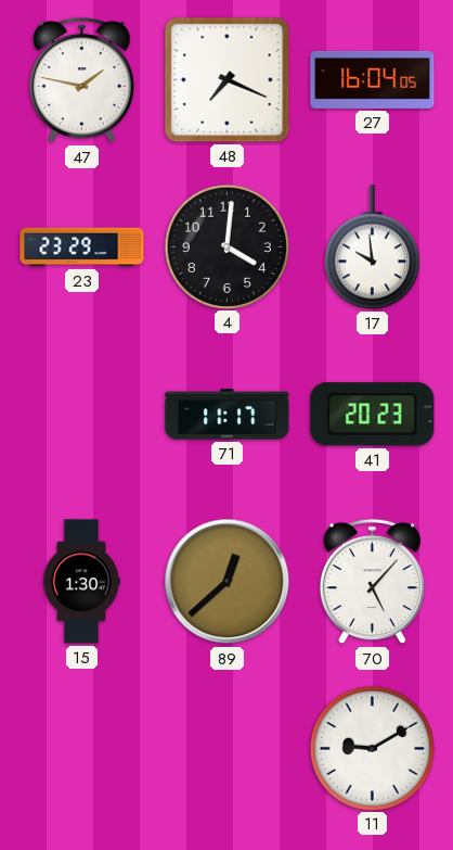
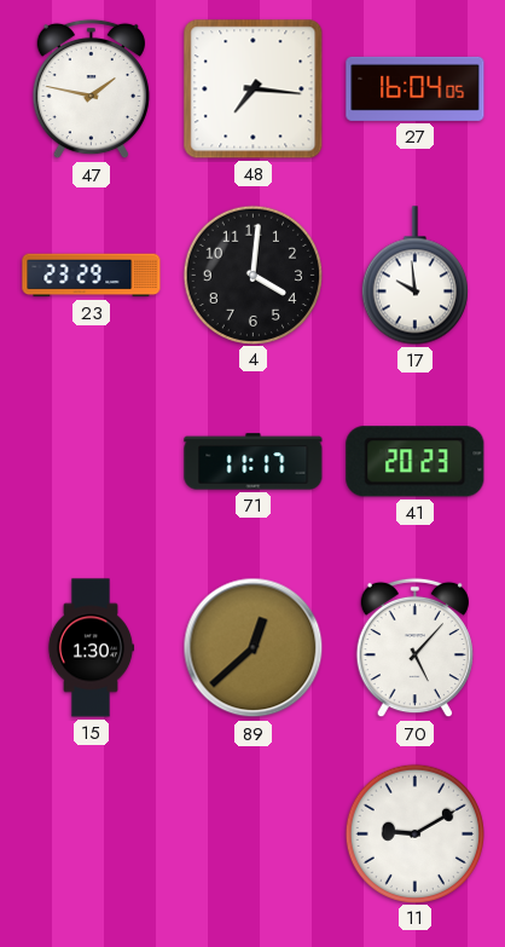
48: 7:19 -> 7:16
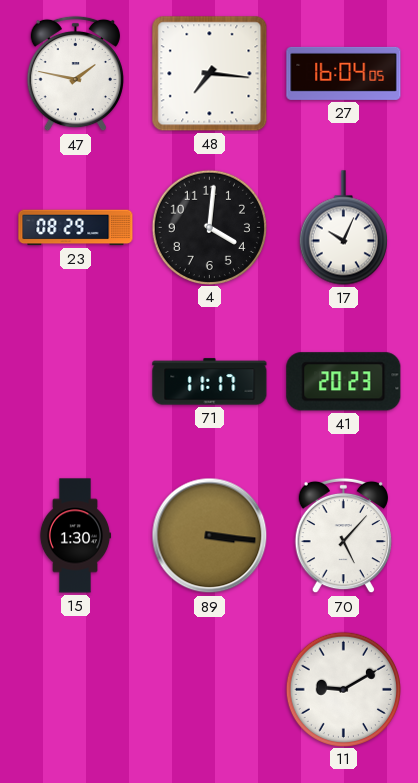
23: 23:29 -> 08:29
17: 9:59 -> 10:04
89: 12:38 -> 3:16
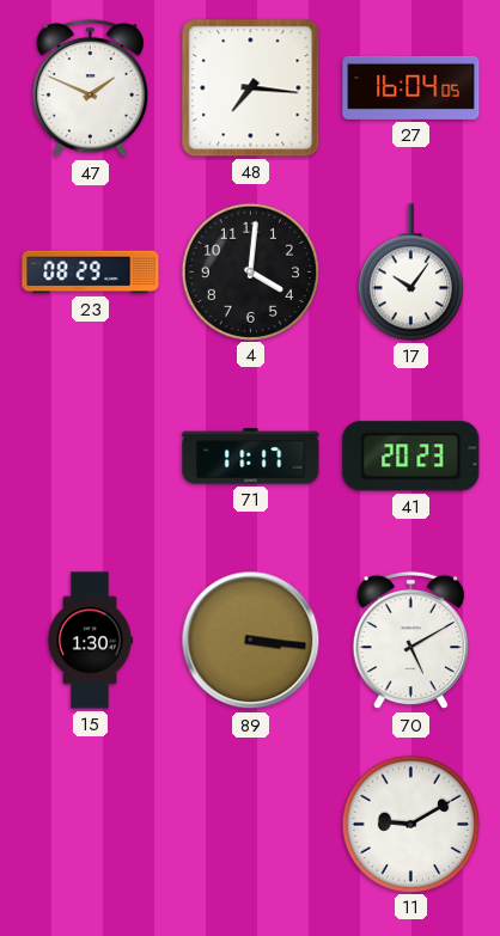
47: 1:47 -> 1:49
17: 10:04 -> 10:06
70: 5:07 -> 5:10
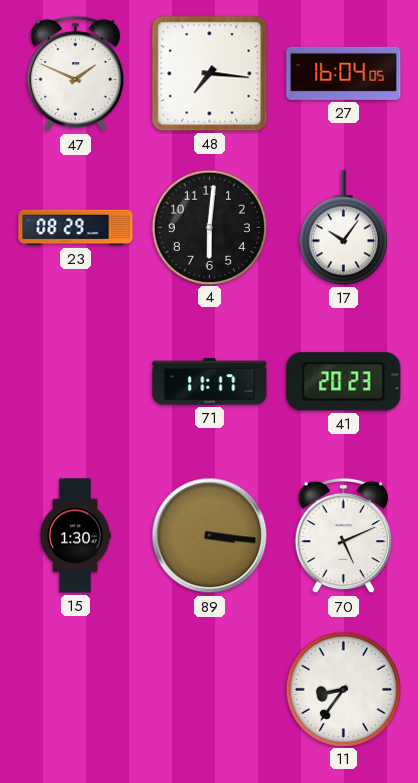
4: 4:01 -> 6:01
70: 5:10 -> 5:11
11: 9:10 -> 8:36
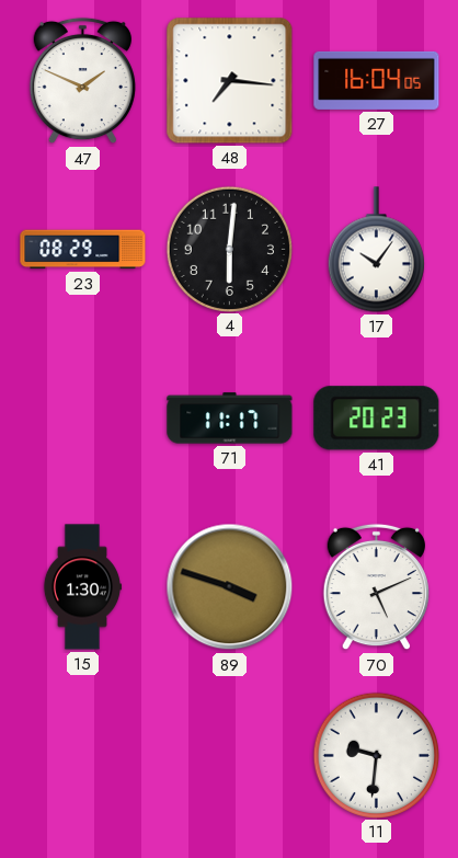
89: 3:16 -> 3:48
11: 8:36 -> 9:31
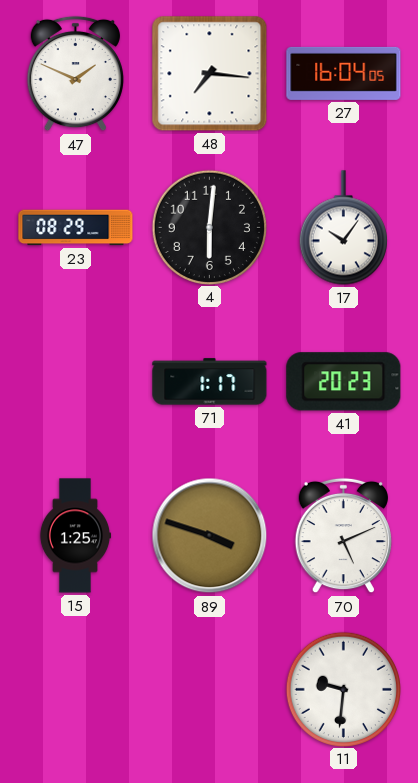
71: 11:17 -> 1:17
15: 1:30 -> 1:25
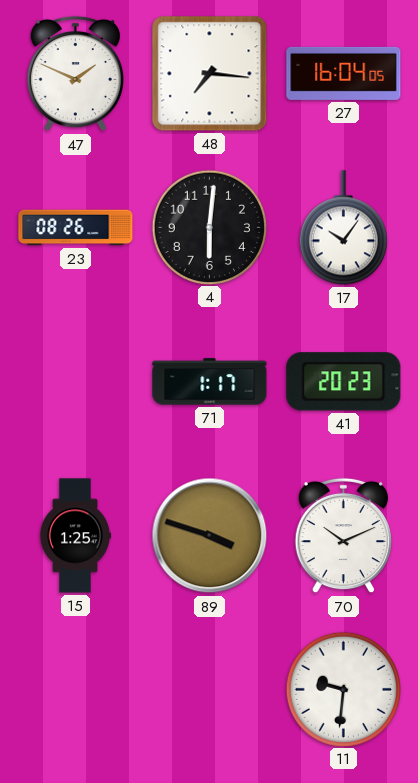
23: 08:29 -> 08:26
70: 5:11 -> 10:11
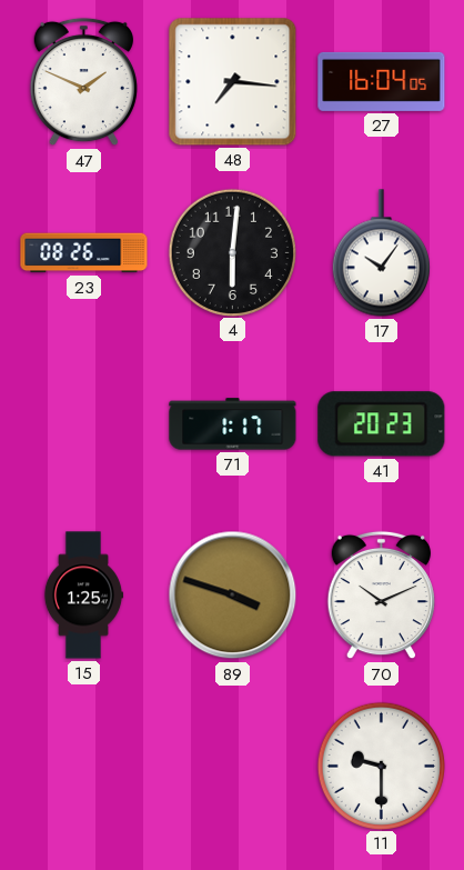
11: 9:31 -> 9:30
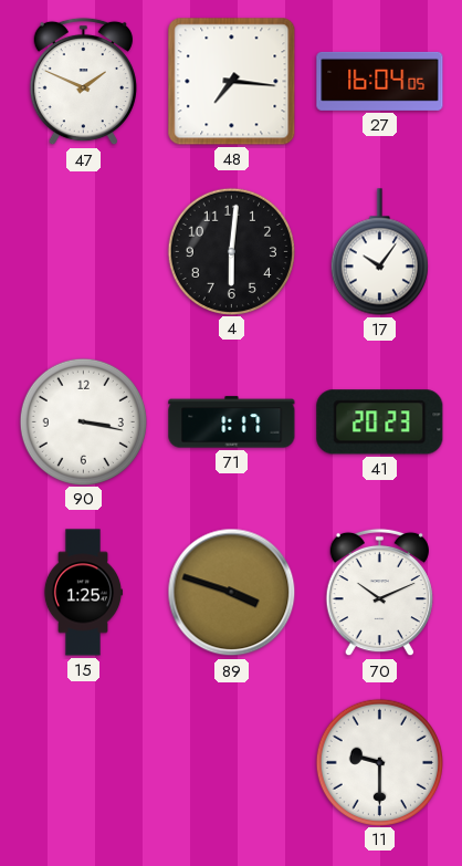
23: 08:26 -> none
90: none -> 3:17
